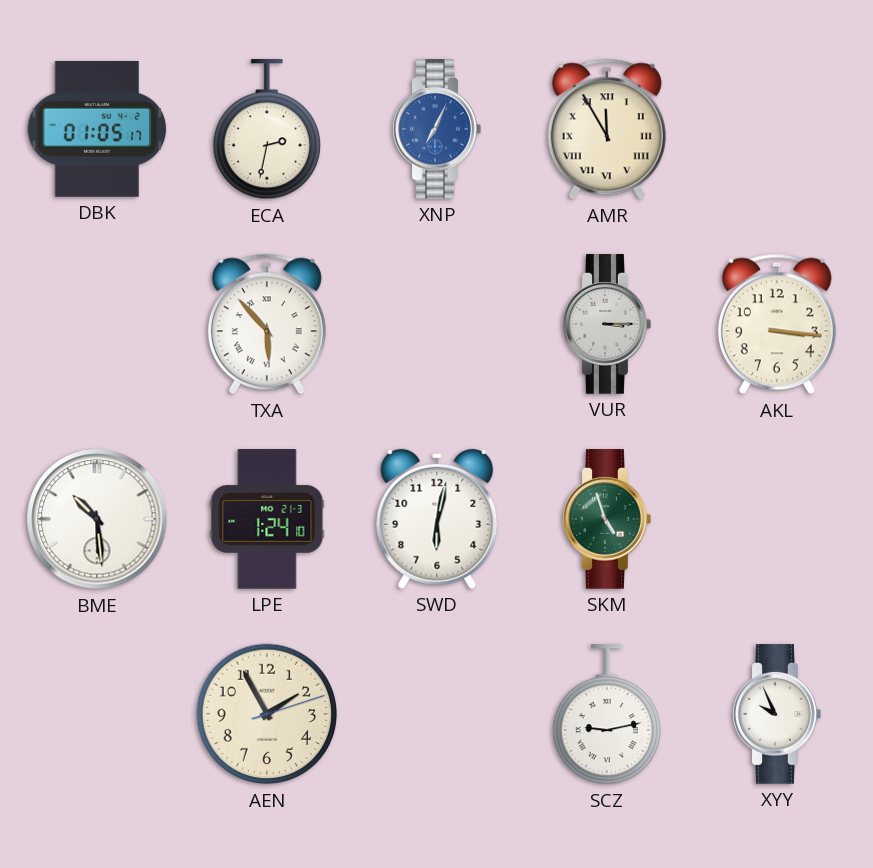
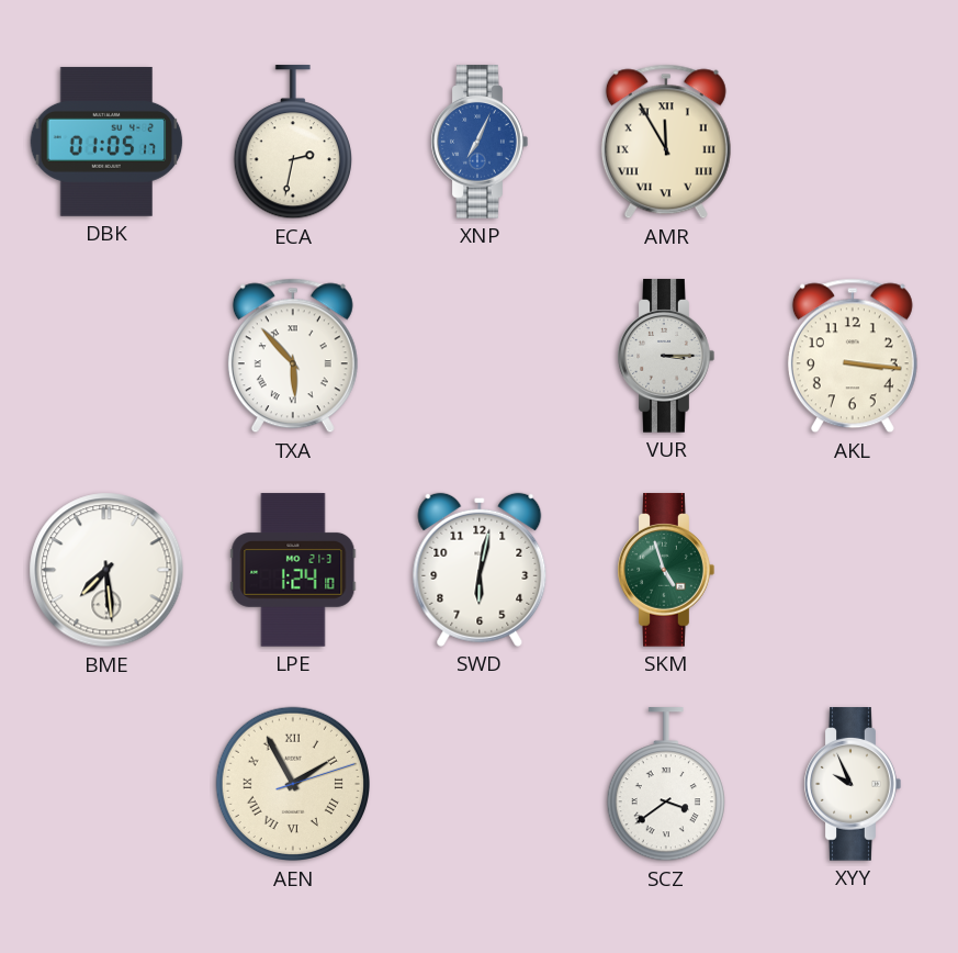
BME: 10:29 -> 7:29
AEN numerals: Arabic -> Roman
SCZ: 9:13 -> 3:39
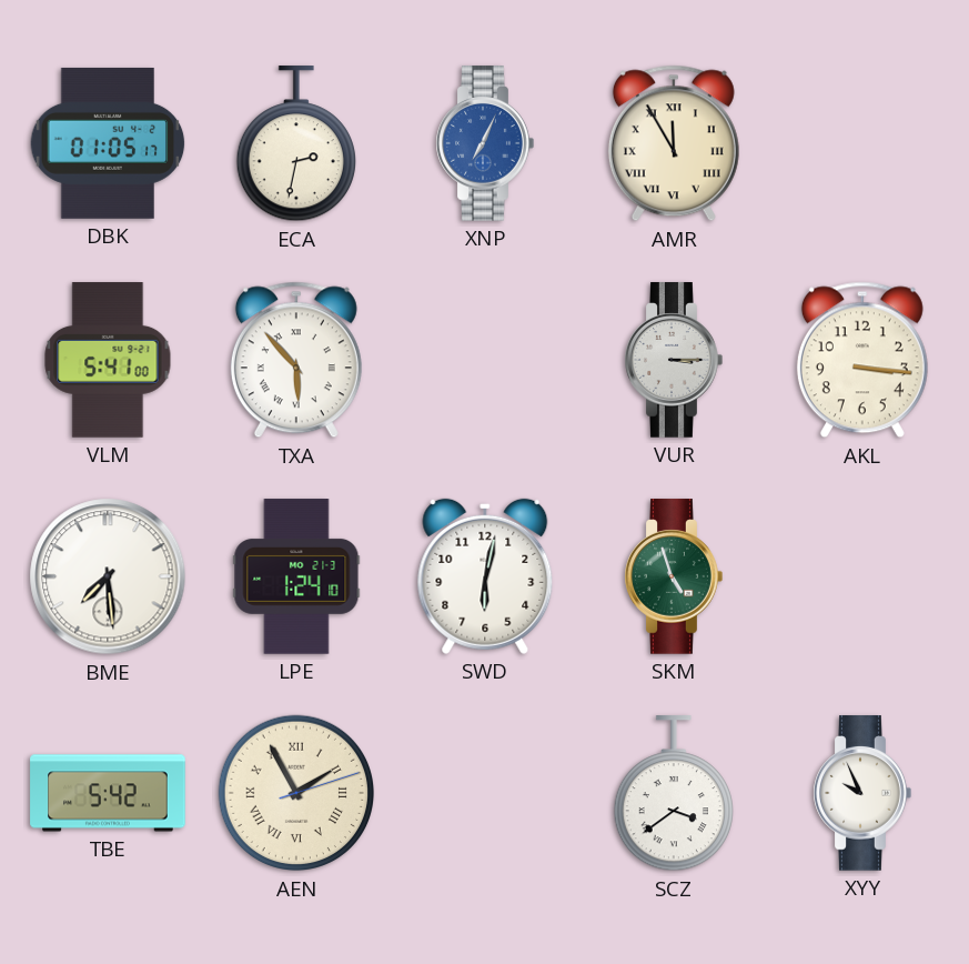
VLM: none -> 5:41
TBE: none -> 5:42
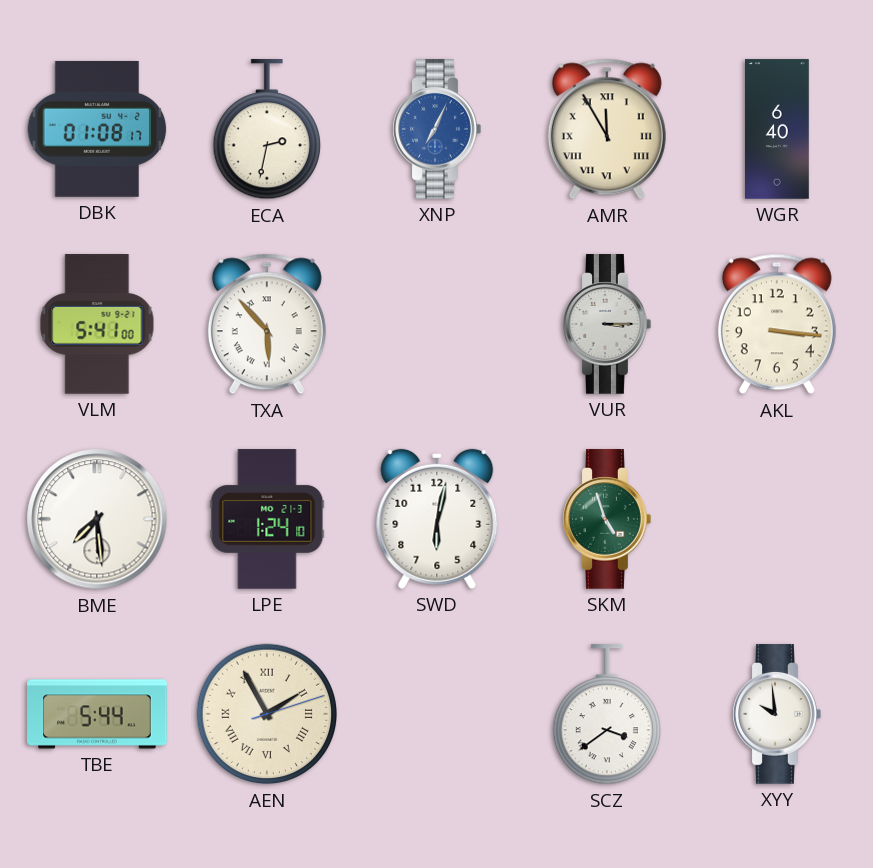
DBK: 01:05 -> 01:08
WGR: none -> 6:40
TBE: 5:42 -> 5:44
XYY: 9:56 -> 9:59
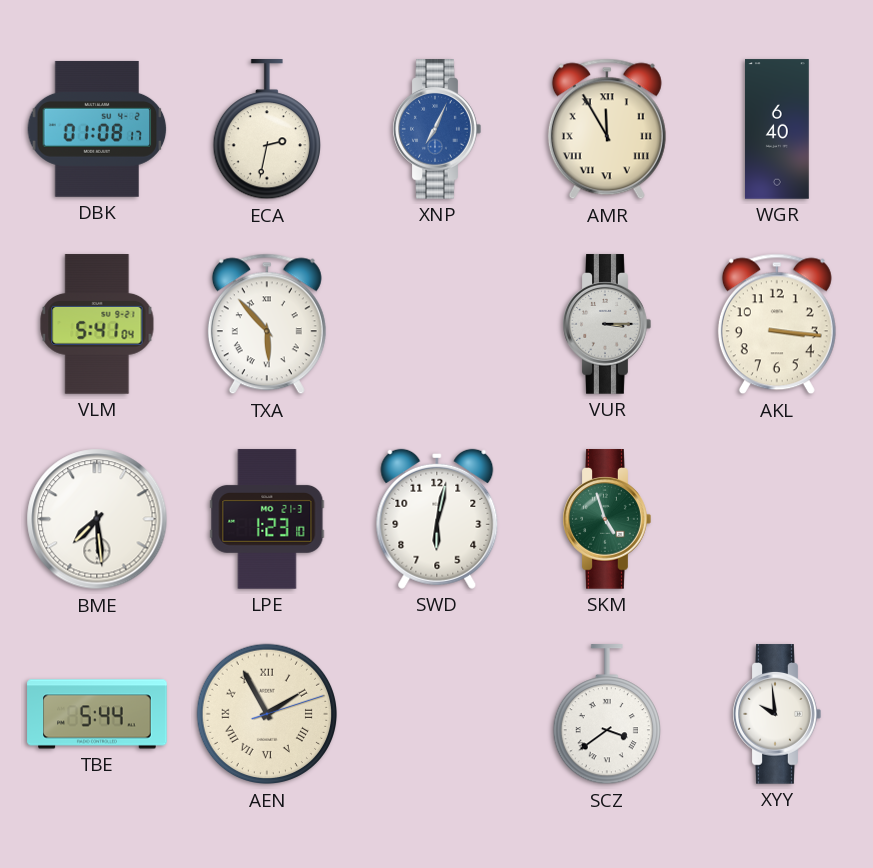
VLM: 5:41:00 -> 5:41:04
LPE: 1:24 -> 1:23
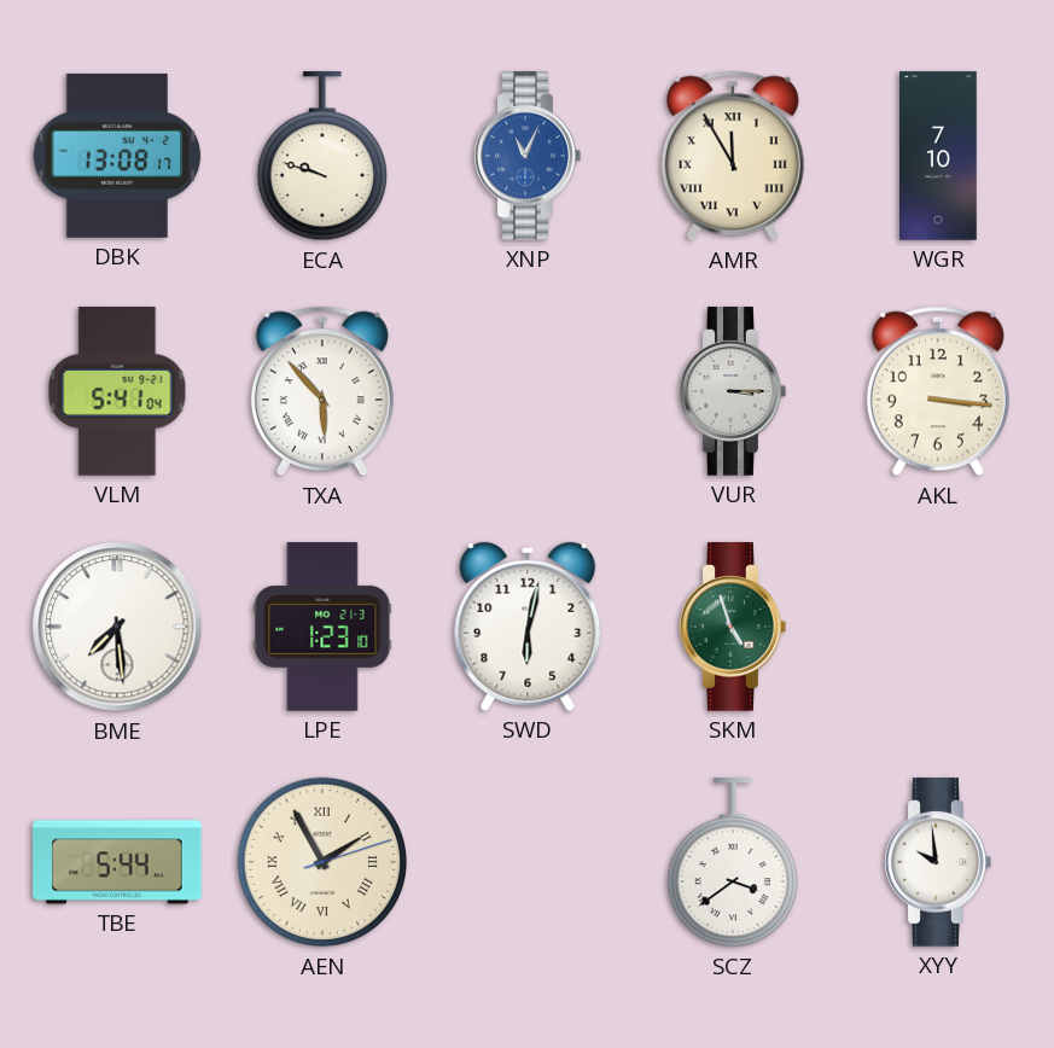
DBK: 01:08 -> 13:08
ECA: 2:32 -> 9:48
XNP: 7:04 -> 11:04
WGR: 6:40 -> 7:10
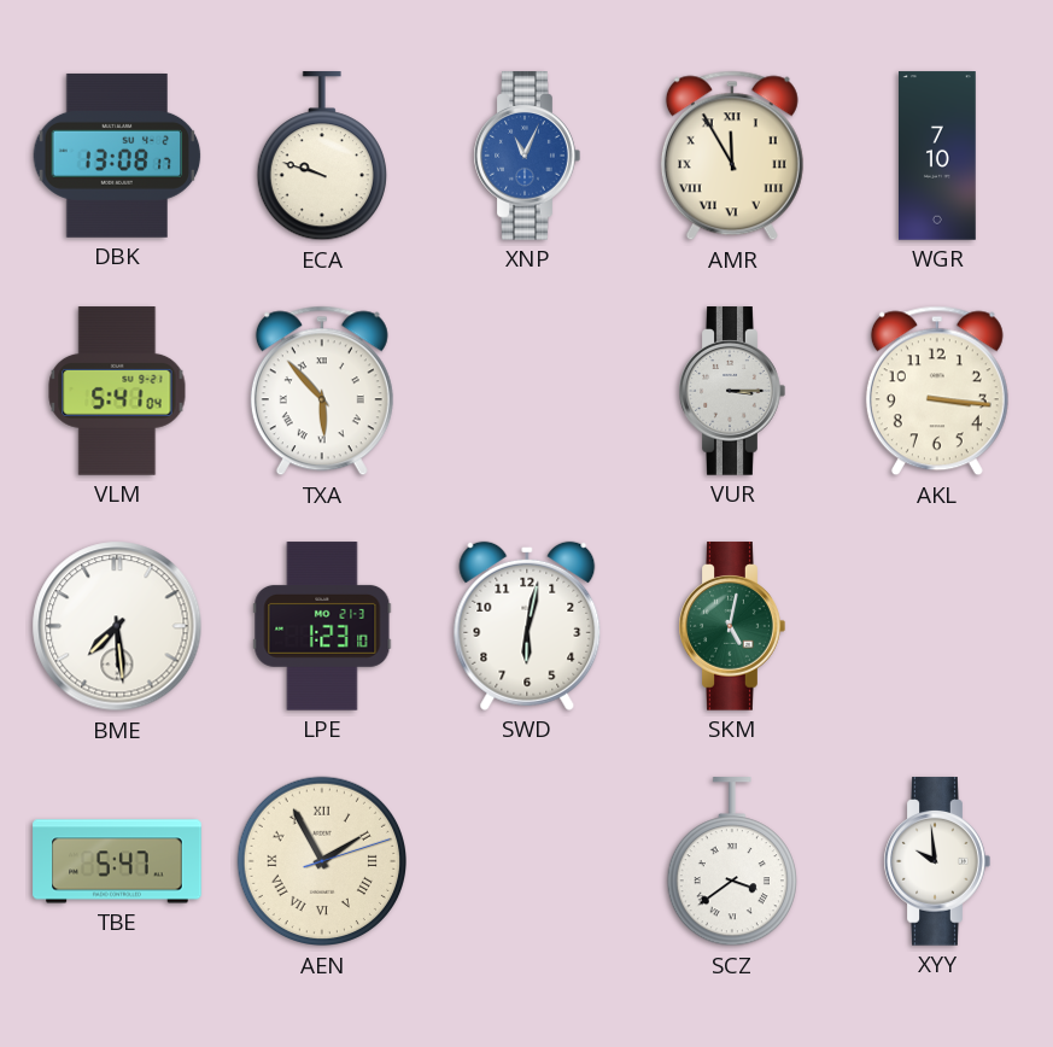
SKM: 4:57 -> 5:02
TBE: 5:44 -> 5:47
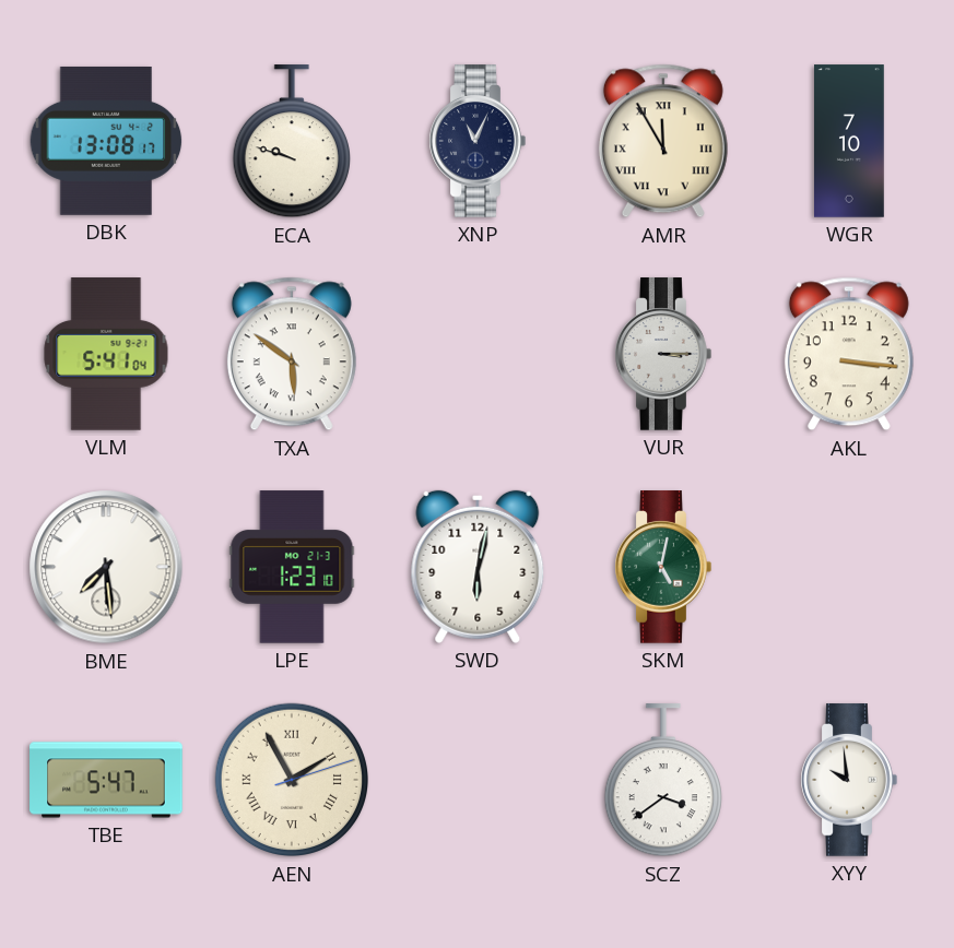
XNP dial: blue -> navy
TXA: 5:53 -> 5:51
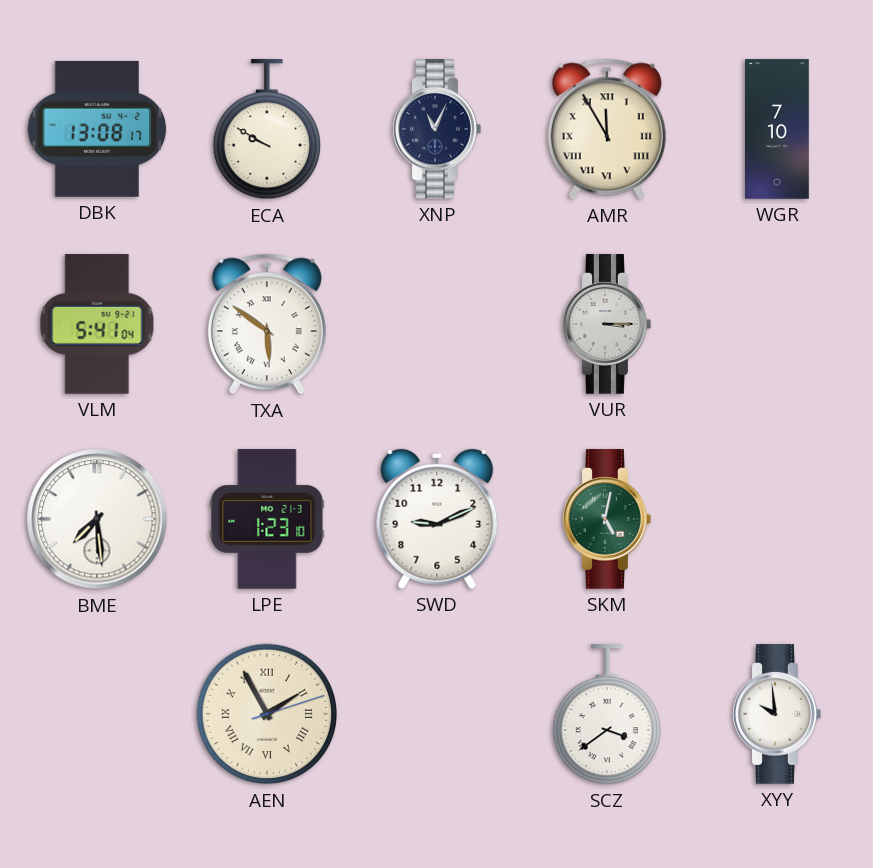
ECA: 9:48 -> 9:50
AKL: 3:16 -> none
SWD: 6:02 -> 9:11
TBE: 5:47 -> none
